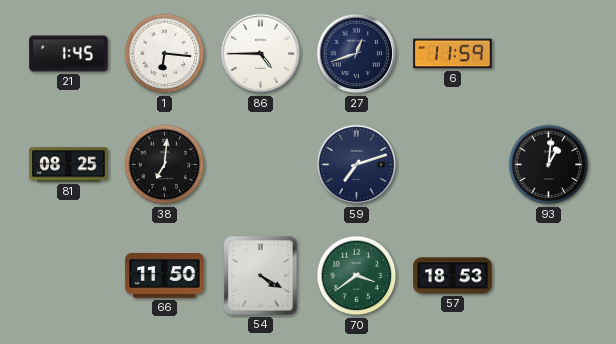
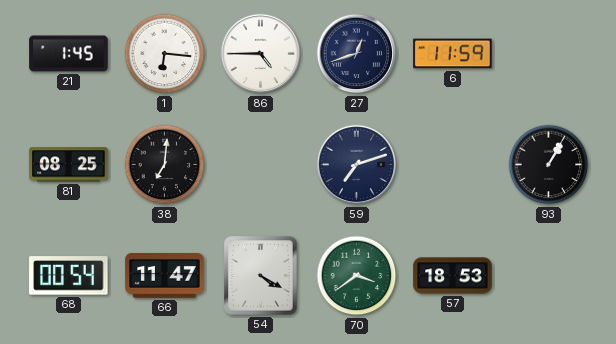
93: 1:01 -> 1:05
68: none -> 00:54
66: 11:50 -> 11:47
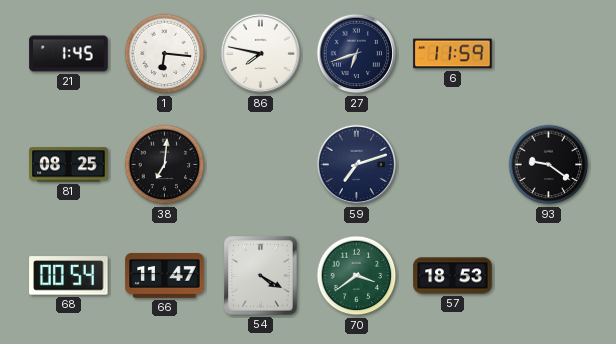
86: 4:45 -> 7:47
27: 12:42 -> 6:42
93: 1:05 -> 9:21
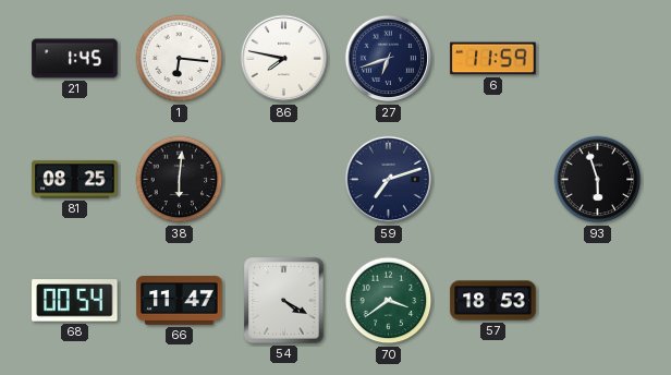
38: 7:01 -> 6:01
93: 9:21 -> 5:57
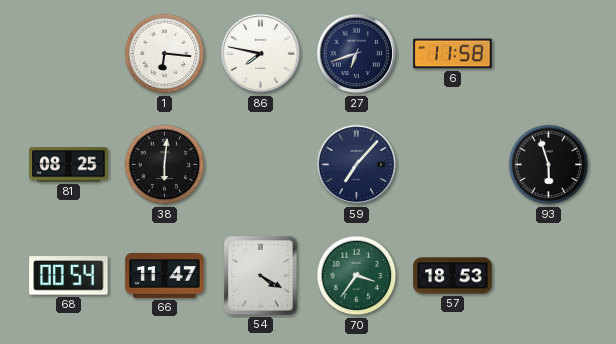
21: 1:45 -> none
6: 11:59 -> 11:58
59: 7:12 -> 7:07
70: 3:39 -> 3:36
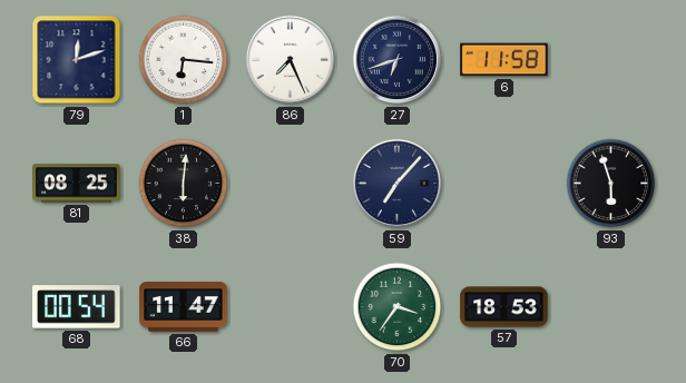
79: none -> 12:12
86: 7:47 -> 7:26
54: 4:20 -> none
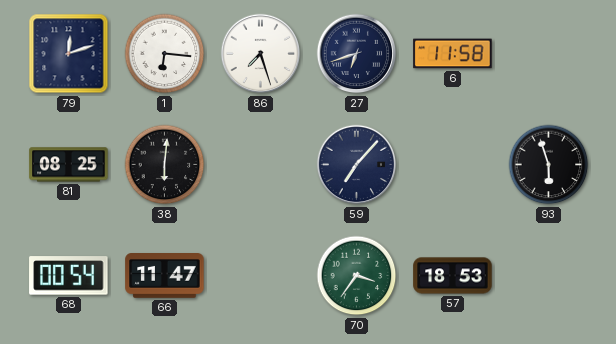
86: 7:26 -> 7:27
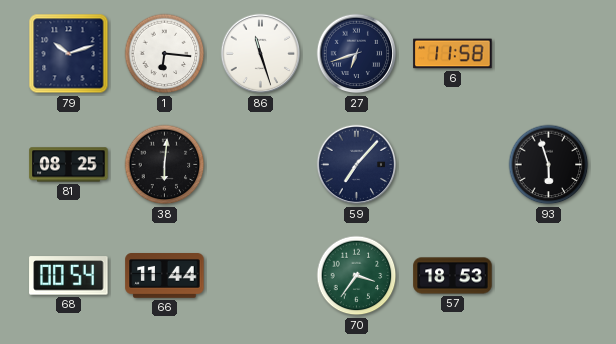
79: 12:12 -> 10:12
86: 7:27 -> 11:27
66: 11:47 -> 11:44
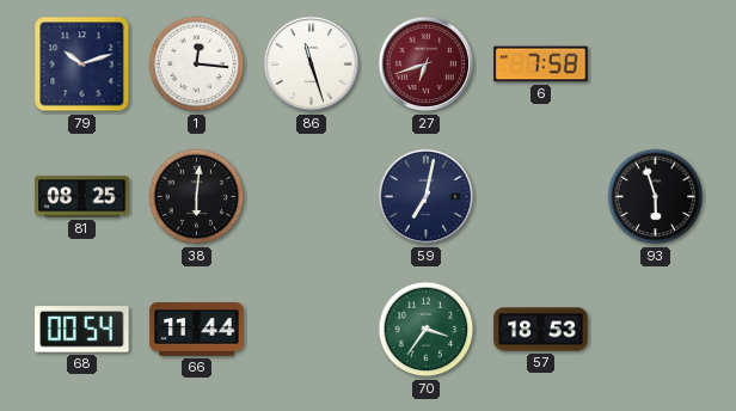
1: 6:16 -> 12:16
27 dial: navy -> burgundy
6: 11:58 -> 7:58
59: 7:07 -> 7:02
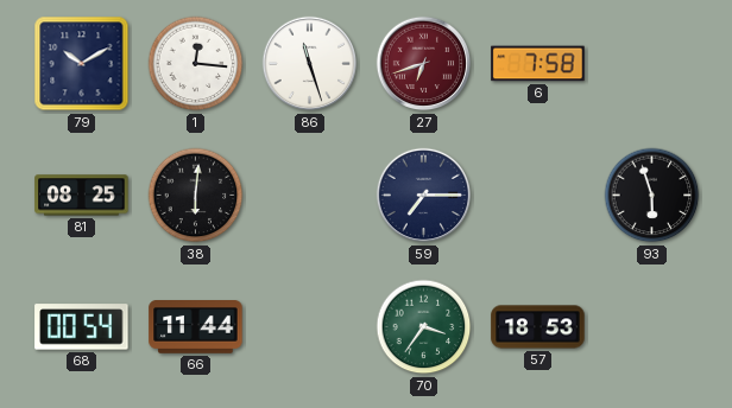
79: 10:12 -> 10:10
59: 7:02 -> 7:15
